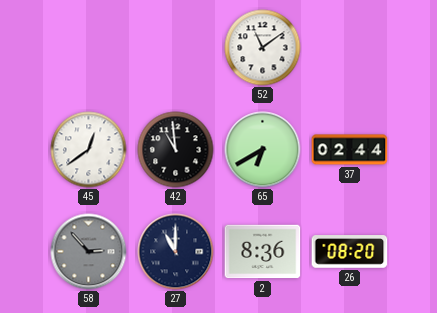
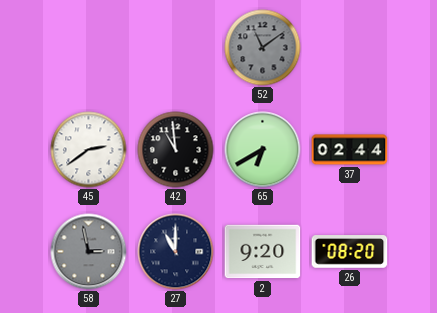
52 dial: white -> grey
45: 12:39 -> 2:39
58: 2:53 -> 2:58
2: 8:36 -> 9:20
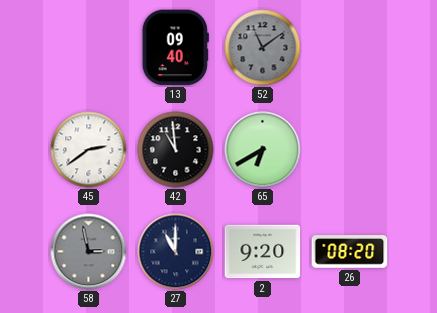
13: none -> 09:40
37: 02:44 -> none
